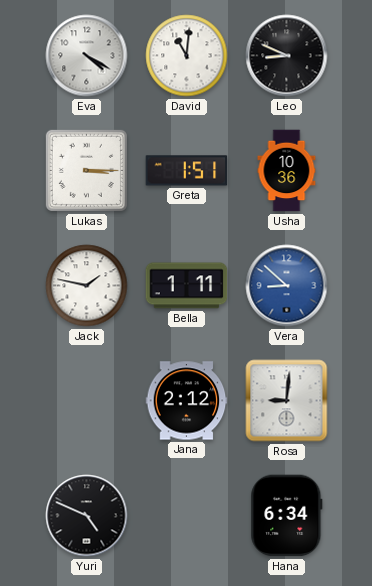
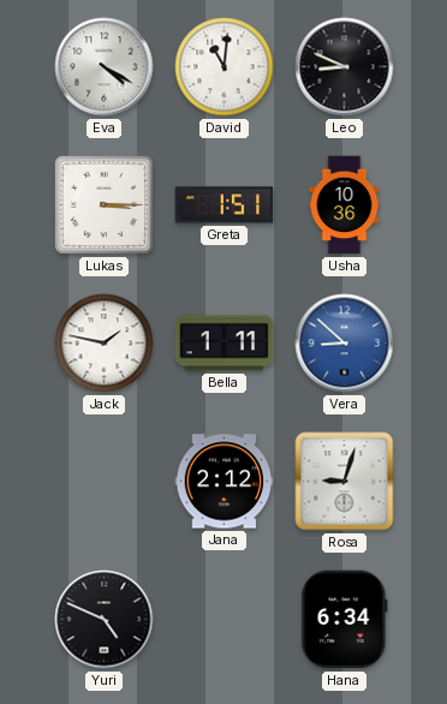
Rosa: 9:01 -> 9:03
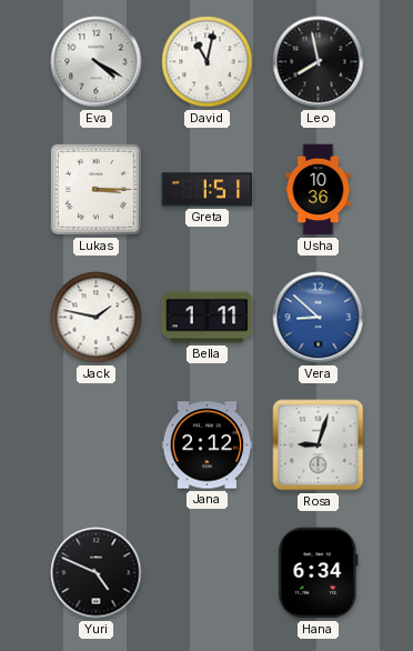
David: 11:01 -> 11:02
Leo: 8:49 -> 7:58
